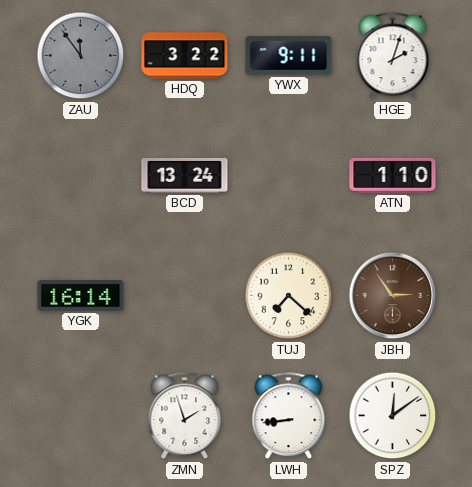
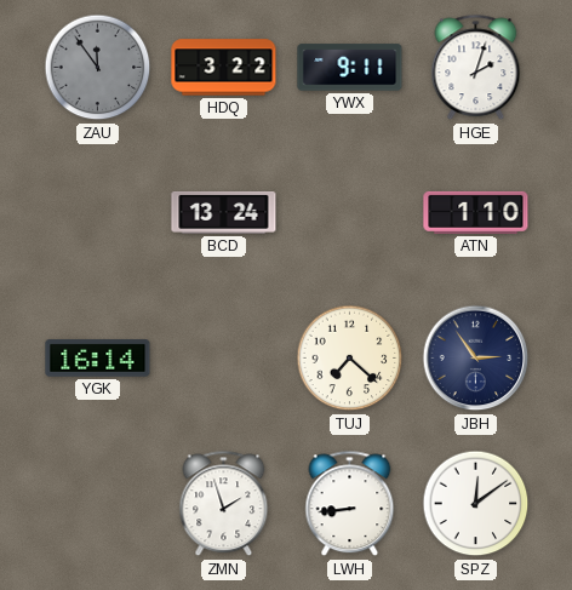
JBH dial: brown -> navy
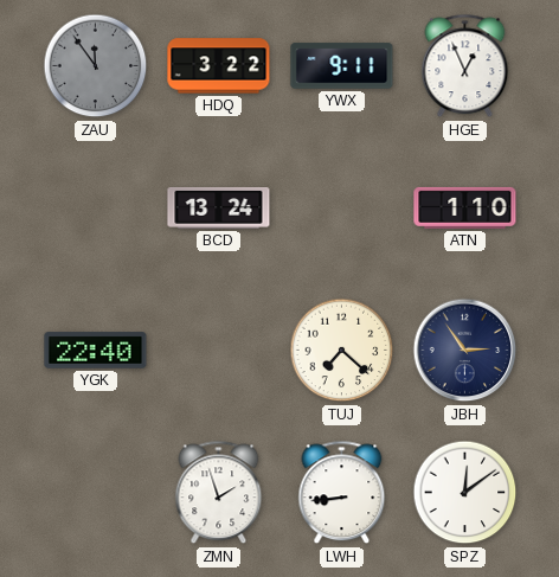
HGE: 2:03 -> 12:56
YGK: 16:14 -> 22:40
